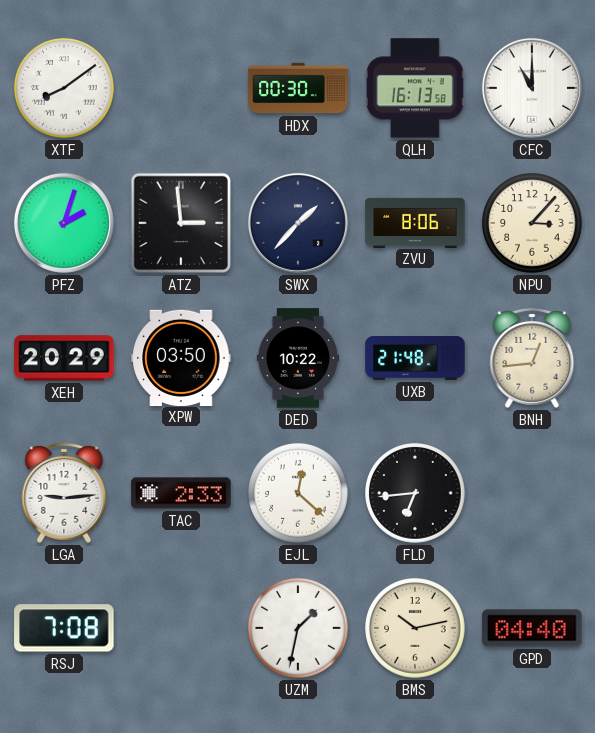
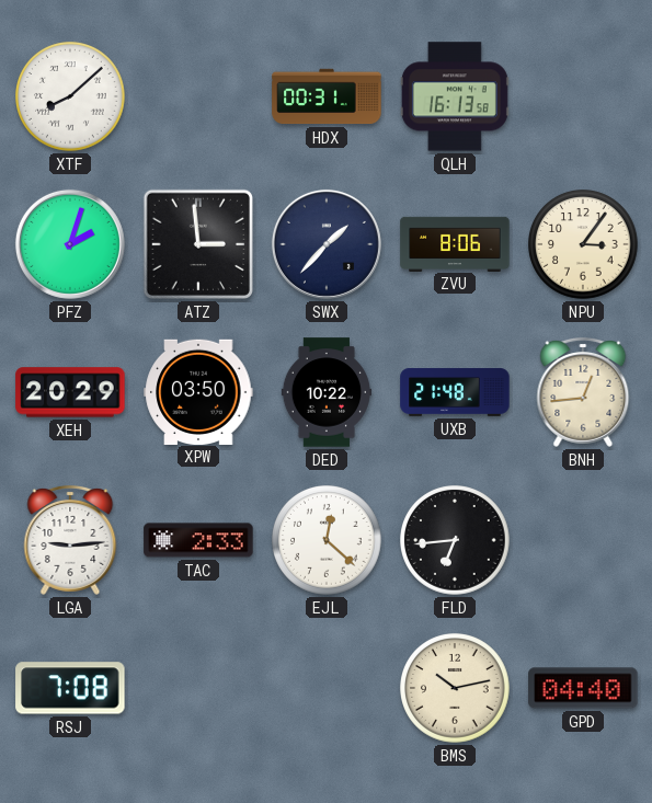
XTF: 8:09 -> 8:08
HDX: 00:30 -> 00:31
CFC: 11:00 -> none
NPU: 3:07 -> 3:06
UZM: 1:32 -> none
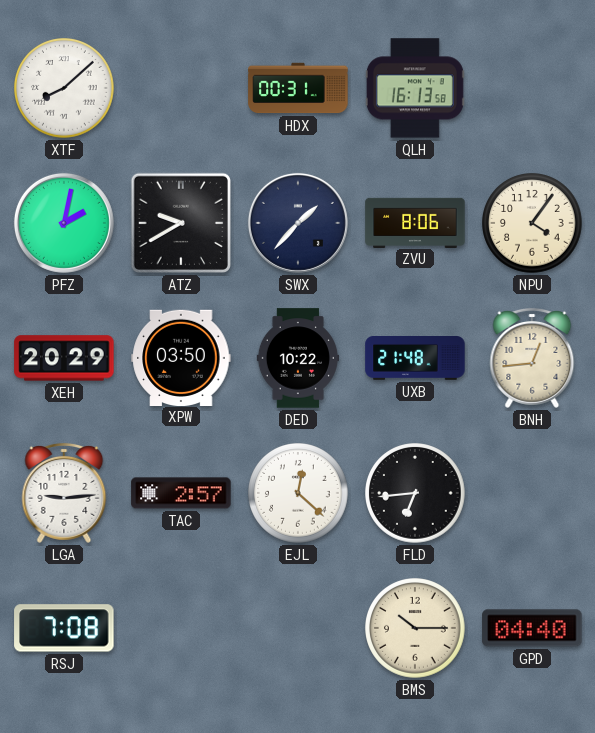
PFZ: 2:03 -> 2:02
ATZ: 2:59 -> 9:40
NPU: 3:06 -> 4:06
TAC: 2:33 -> 2:57
BMS: 10:13 -> 10:15
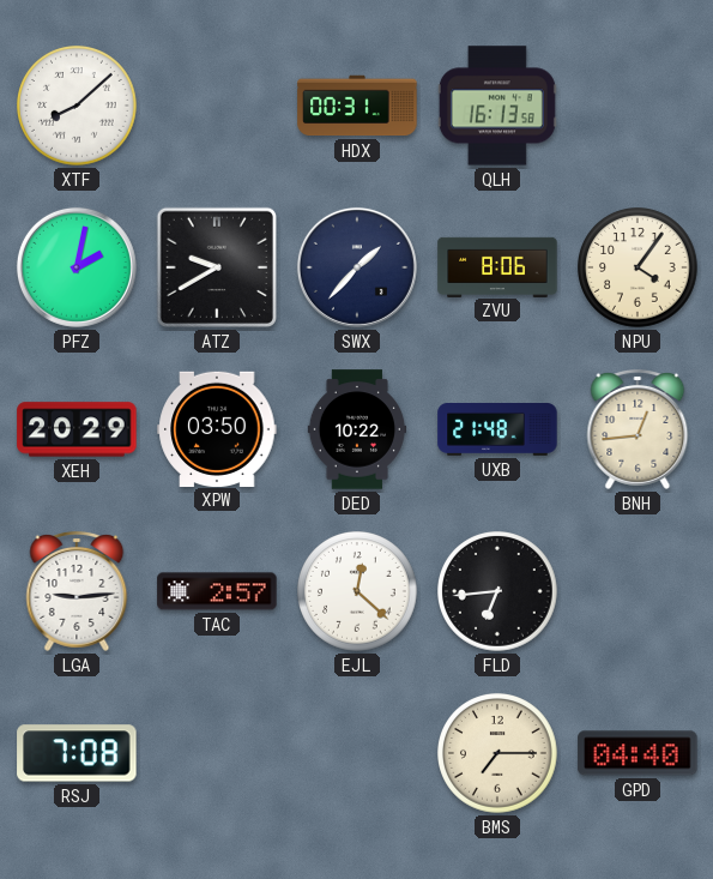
BMS: 10:15 -> 7:15
